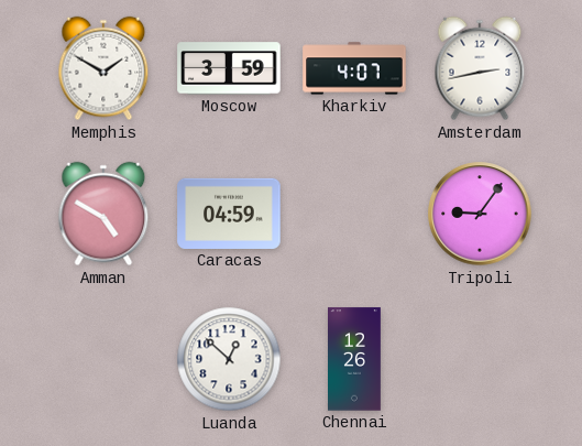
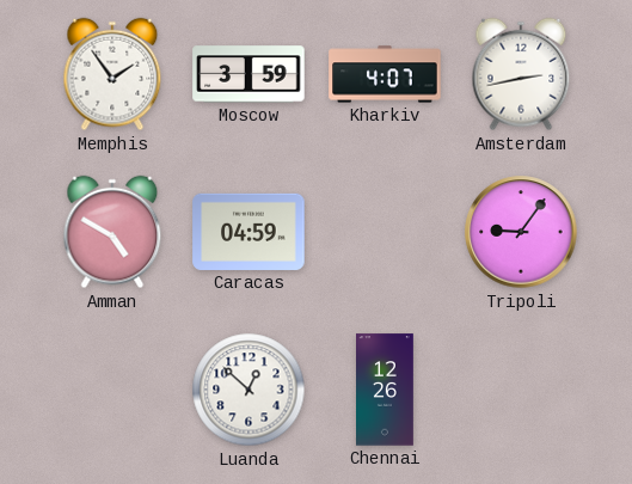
Memphis: 1:50 -> 1:54
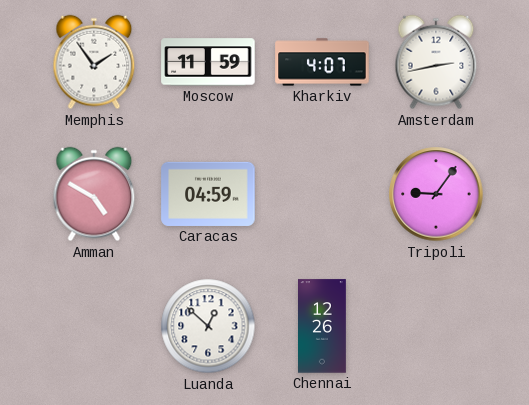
Moscow: 3:59 -> 11:59
